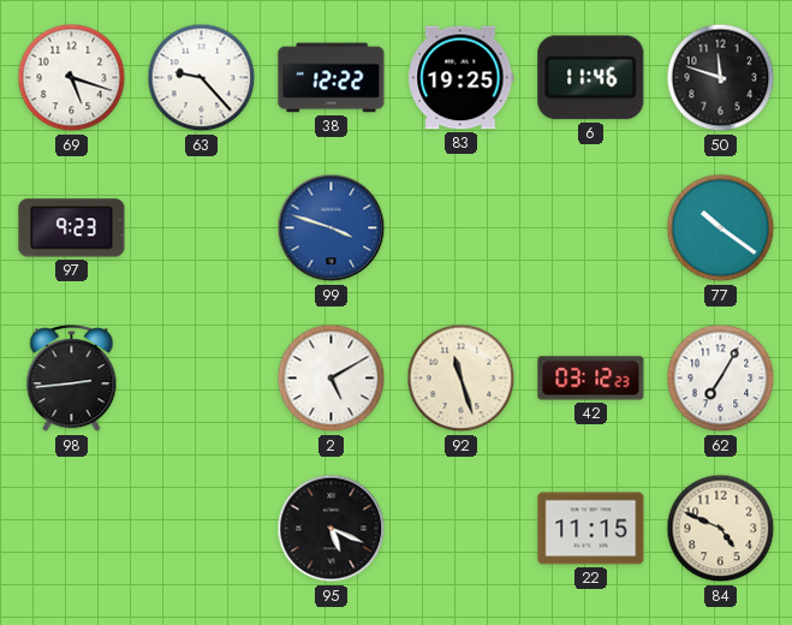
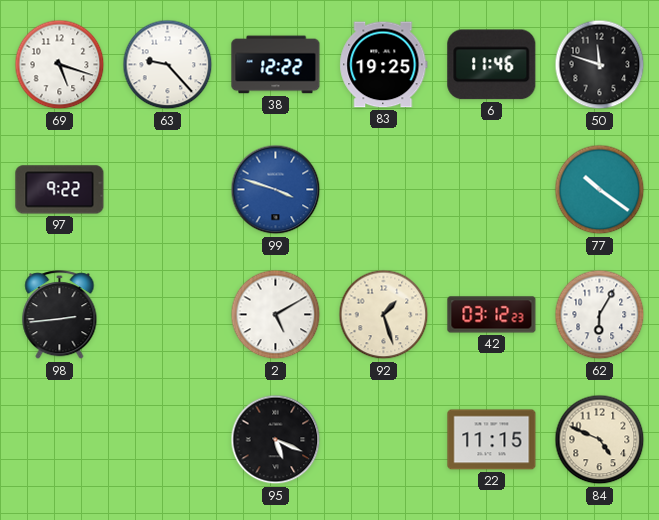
97: 9:23 -> 9:22
92: 11:27 -> 1:27
62: 7:05 -> 6:05
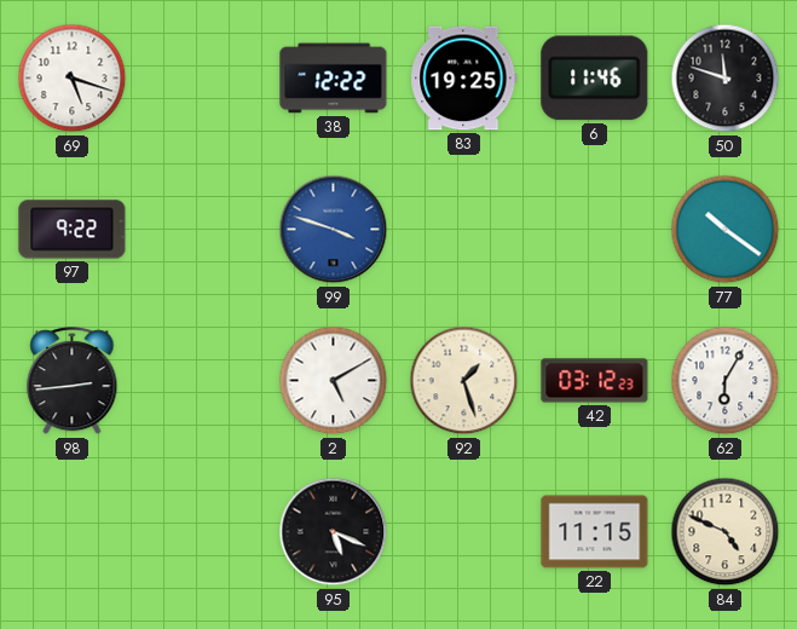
63: 9:23 -> none
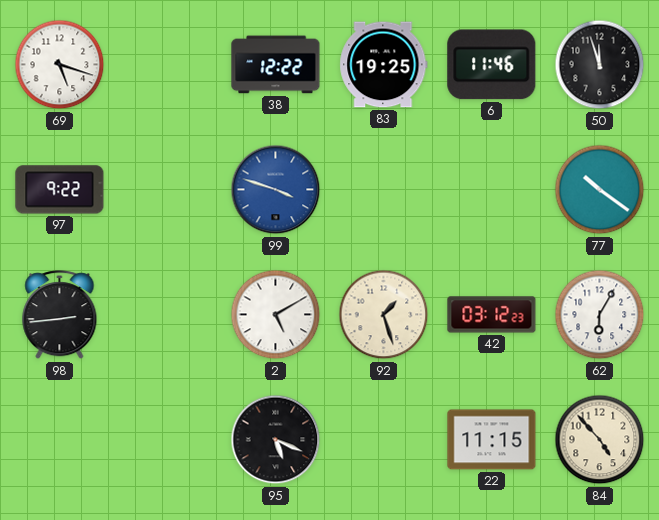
50: 11:48 -> 11:57
84: 4:49 -> 4:53
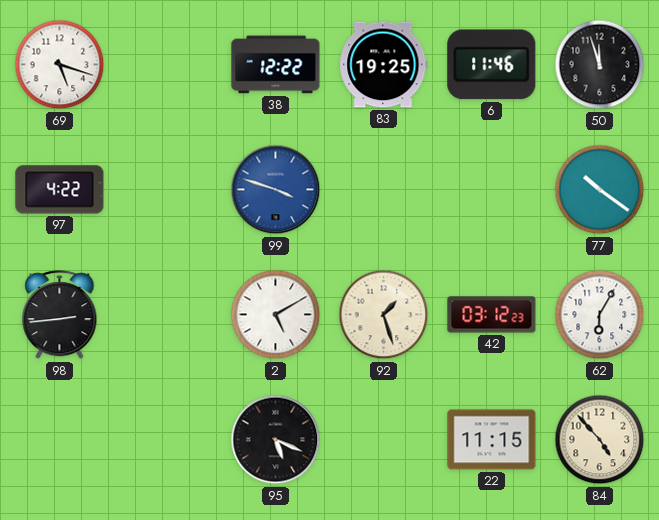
97: 9:22 -> 4:22
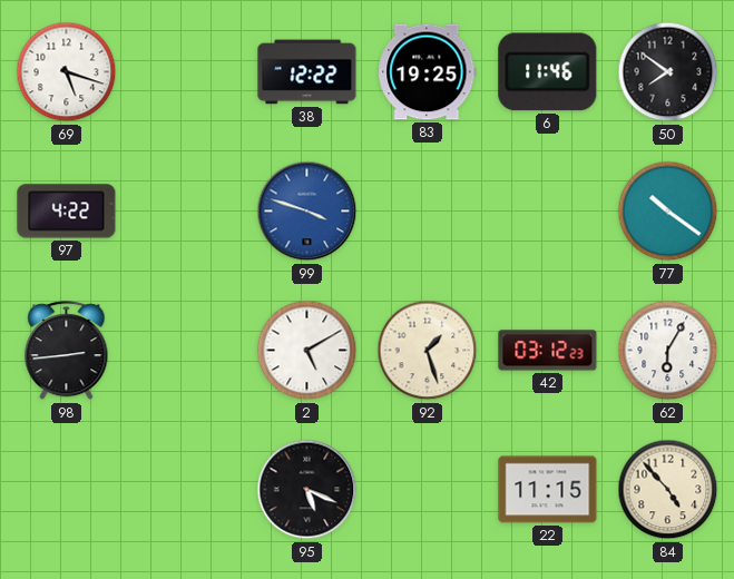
50: 11:57 -> 7:51
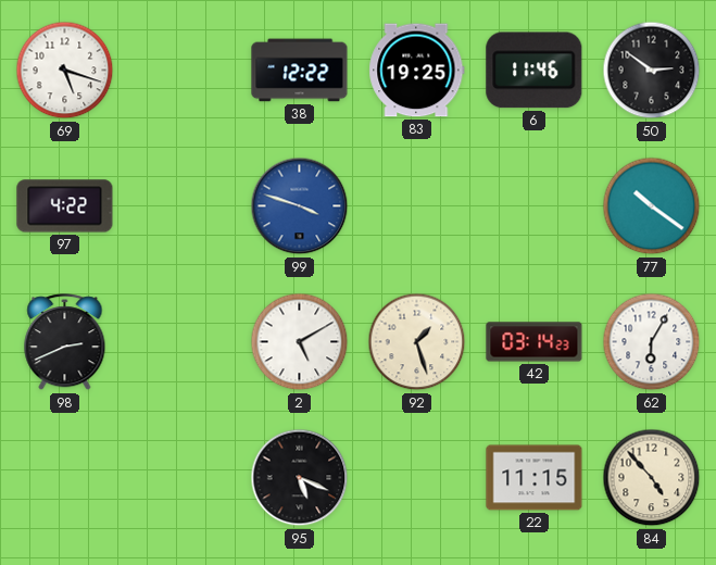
50: 7:51 -> 2:51
98: 2:44 -> 2:41
42: 03:12 -> 03:14
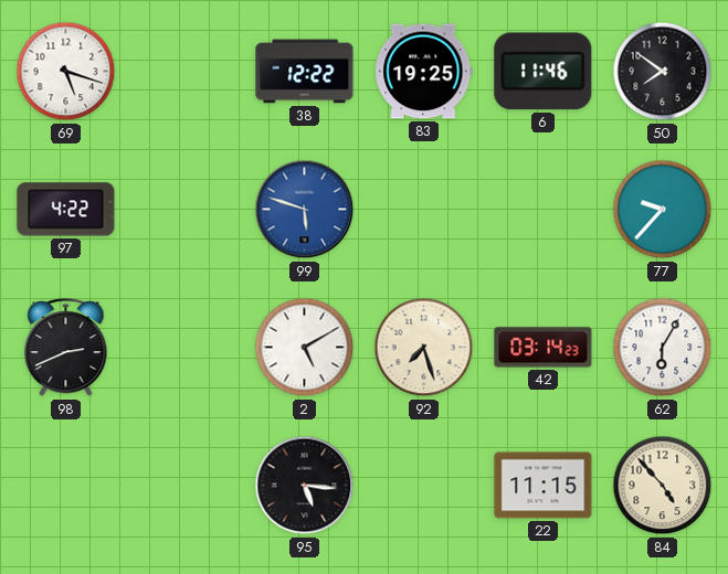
50: 2:51 -> 7:51
99: 3:48 -> 5:48
77: 10:21 -> 9:37
92: 1:27 -> 7:27
95: 5:19 -> 5:16
